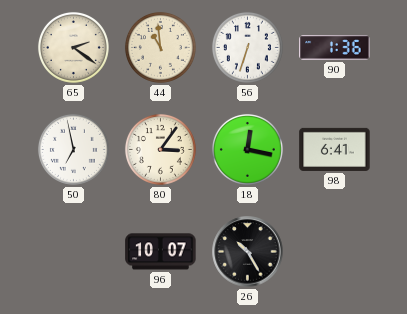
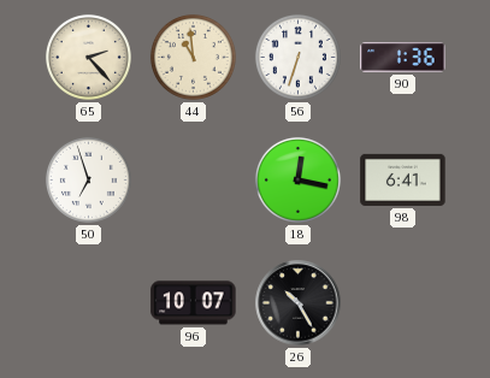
65: 2:21 -> 2:23
50: 6:58 -> 6:57
80: 3:06 -> none
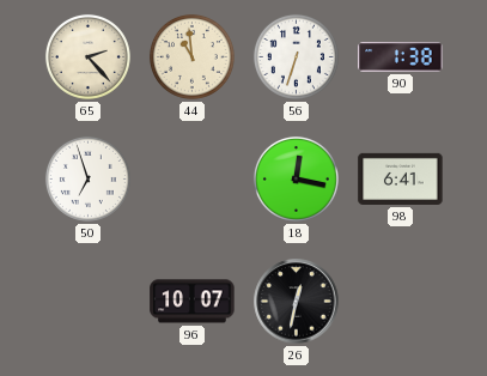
90: 1:36 -> 1:38
26: 10:25 -> 12:32
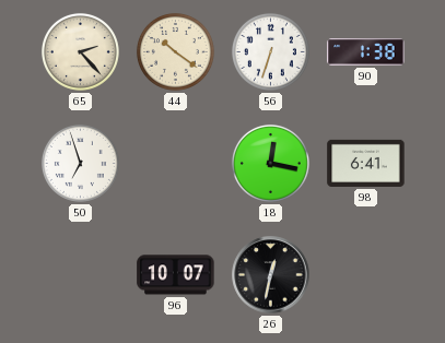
44: 10:59 -> 10:21
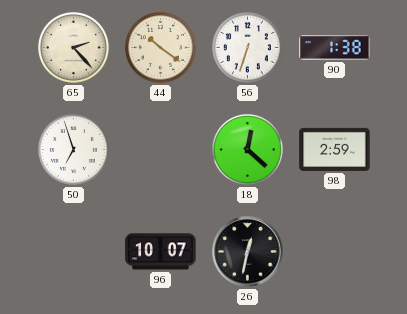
18: 12:17 -> 12:22
98: 6:41 -> 2:59
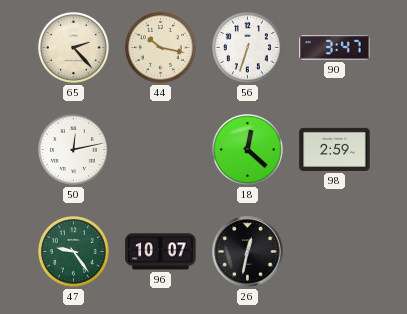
44: 10:21 -> 10:17
90: 1:38 -> 3:47
50: 6:57 -> 12:13
47: none -> 9:24
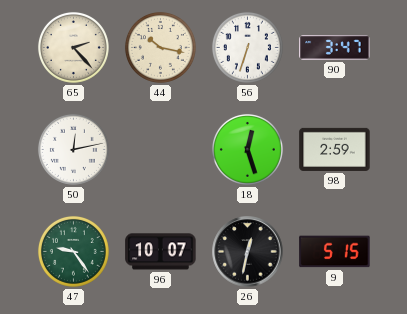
18: 12:22 -> 12:27
9: none -> 5:15
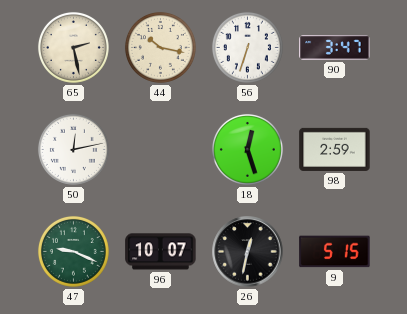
65: 2:23 -> 2:28
47: 9:24 -> 9:19
